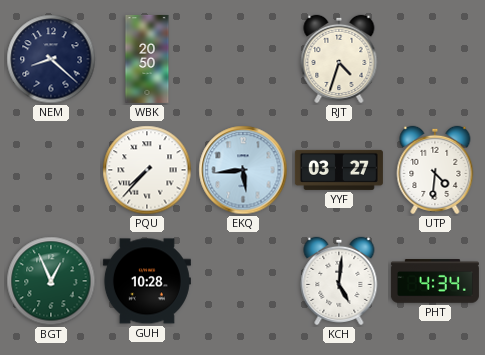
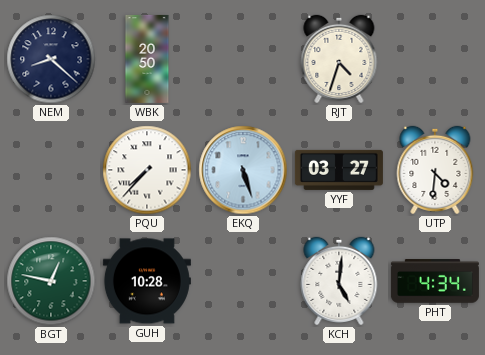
EKQ: 5:44 -> 5:27
BGT: 12:56 -> 12:47
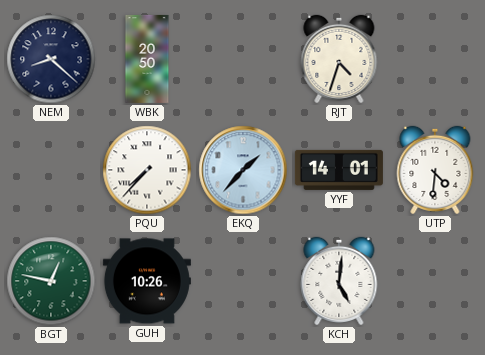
EKQ: 5:27 -> 1:37
YYF: 03:27 -> 14:01
GUH: 10:28 -> 10:26
PHT: 4:34 -> none
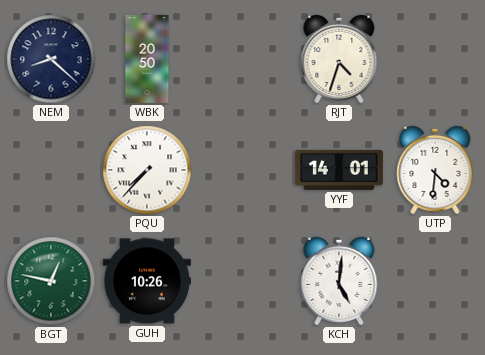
EKQ: 1:37 -> none
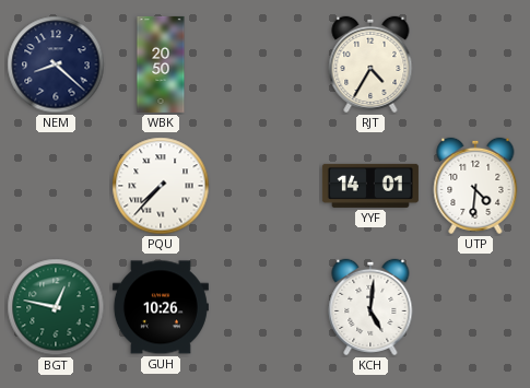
RJT: 4:33 -> 4:35
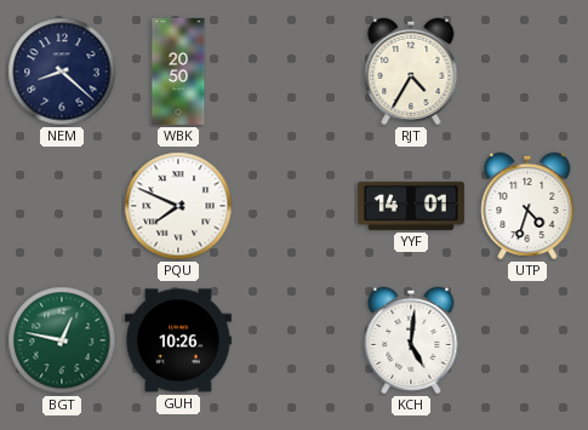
PQU: 7:37 -> 7:49
UTP: 4:31 -> 4:33
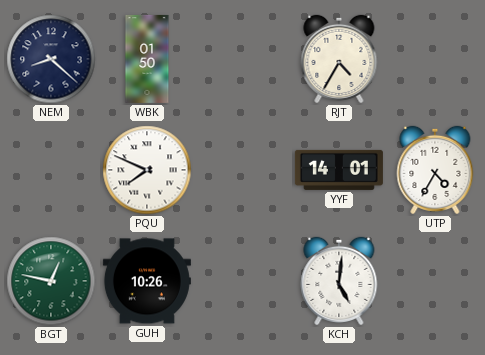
WBK: 20:50 -> 01:50
UTP: 4:33 -> 4:35
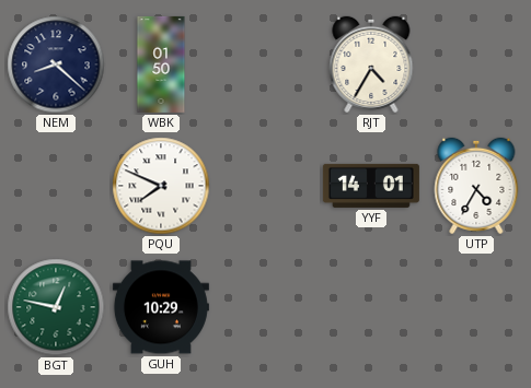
GUH: 10:26 -> 10:29
KCH: 5:01 -> none
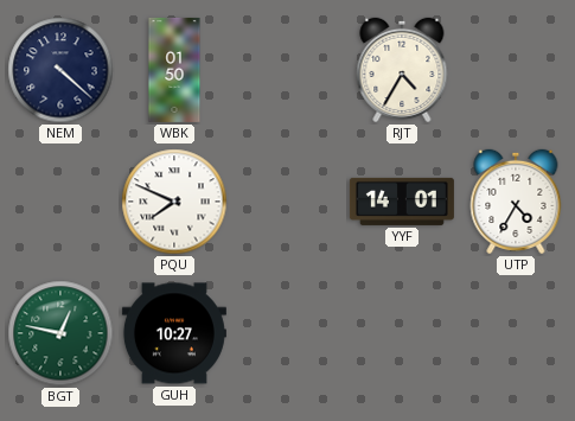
NEM: 8:22 -> 4:22
GUH: 10:29 -> 10:27
